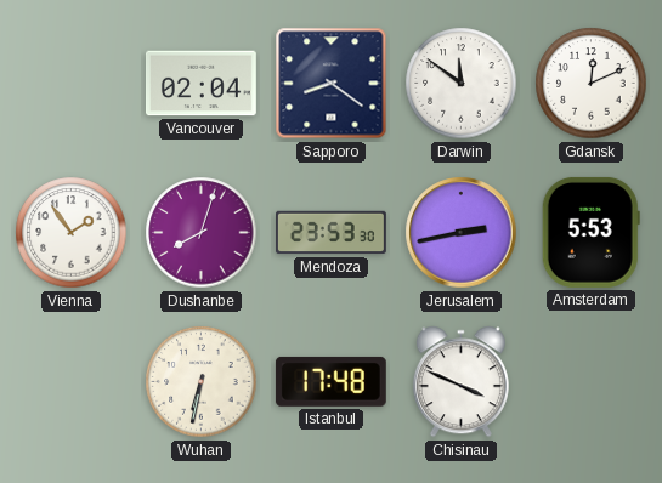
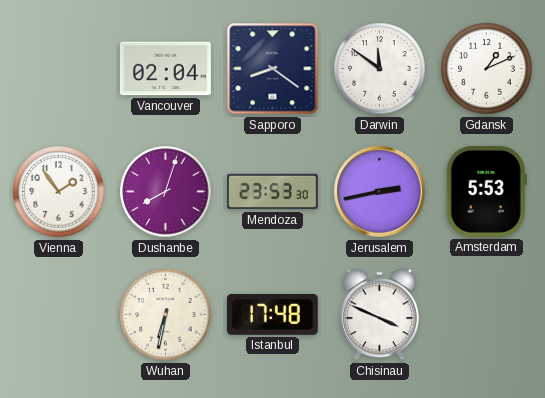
Gdansk: 12:11 -> 1:11
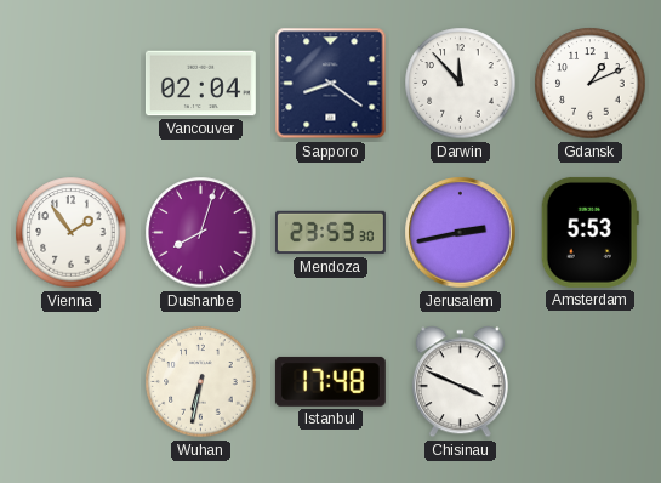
Darwin: 11:51 -> 11:53
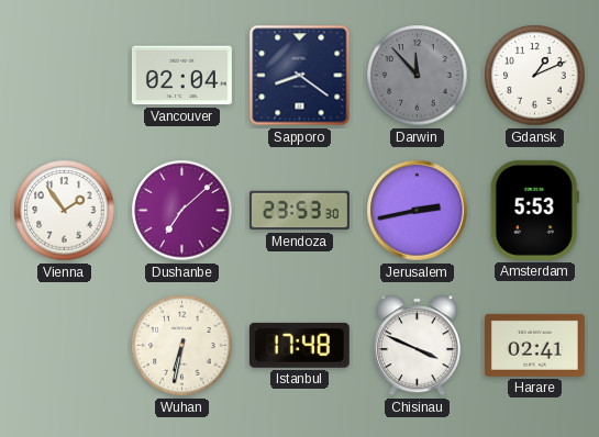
Darwin dial: white -> grey
Dushanbe: 8:03 -> 7:08
Harare: none -> 02:41
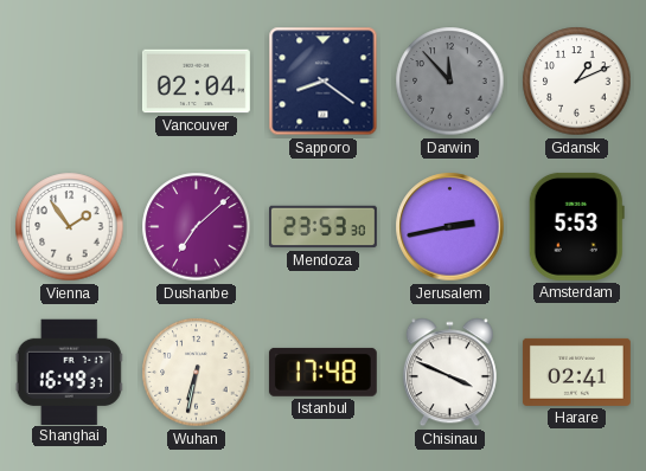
Shanghai: none -> 16:49
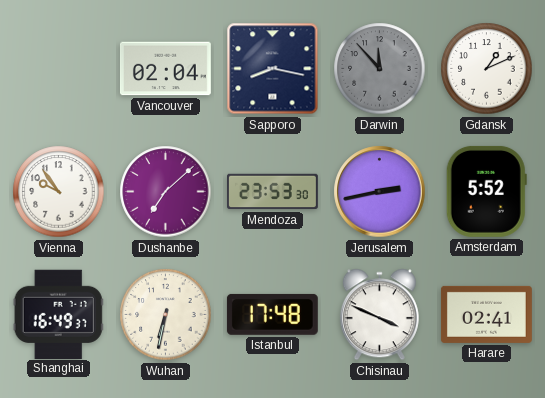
Sapporo: 8:21 -> 8:17
Vienna: 1:54 -> 9:54
Amsterdam: 5:53 -> 5:52
